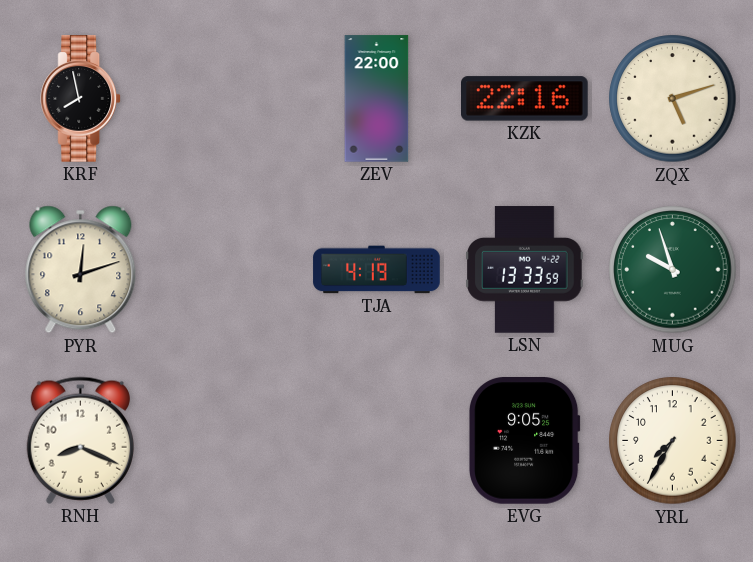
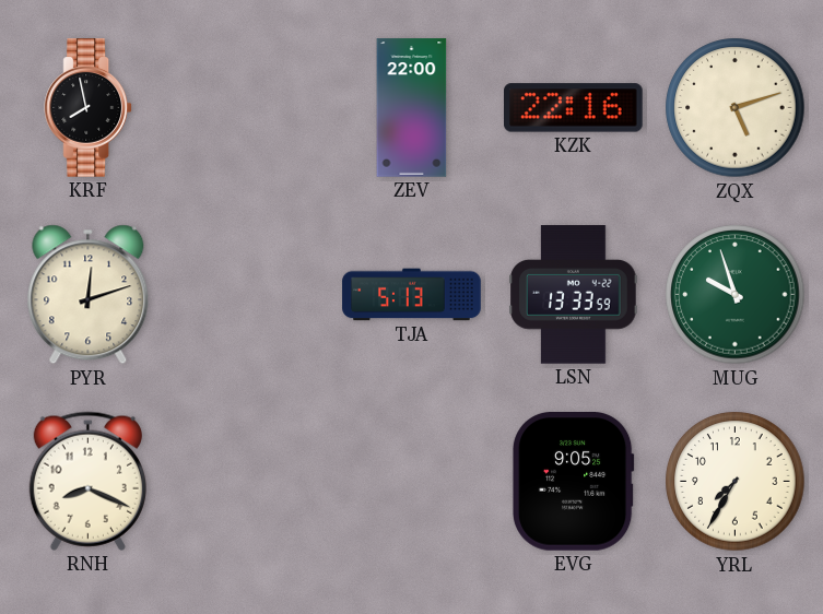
TJA: 4:19 -> 5:13
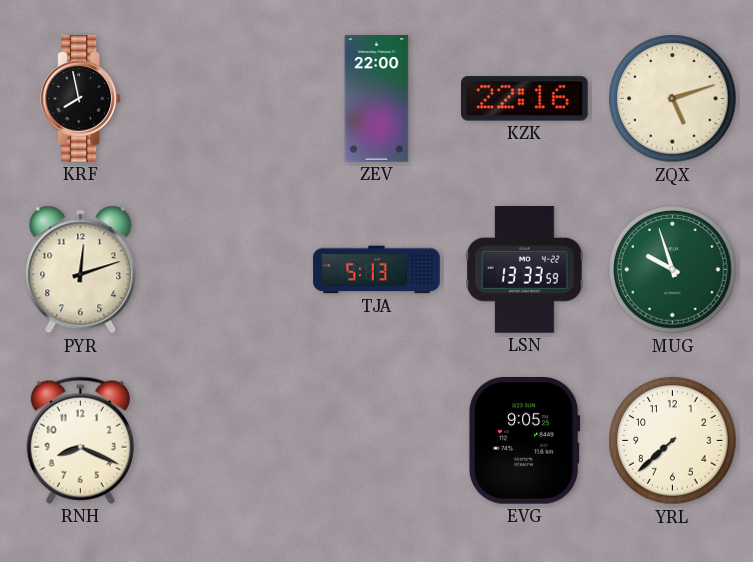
YRL: 7:35 -> 7:38
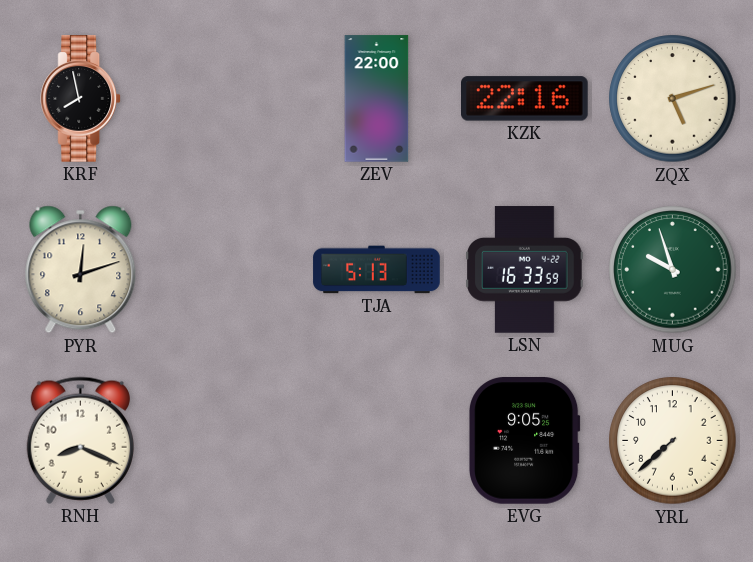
LSN: 13:33 -> 16:33
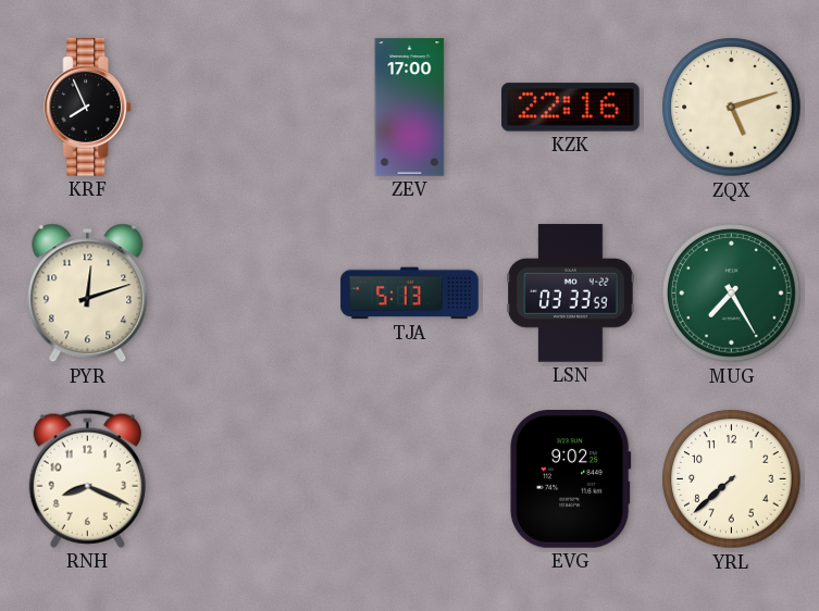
KRF: 7:58 -> 7:56
ZEV: 22:00 -> 17:00
LSN: 16:33 -> 03:33
MUG: 9:57 -> 7:25
EVG: 9:05 -> 9:02
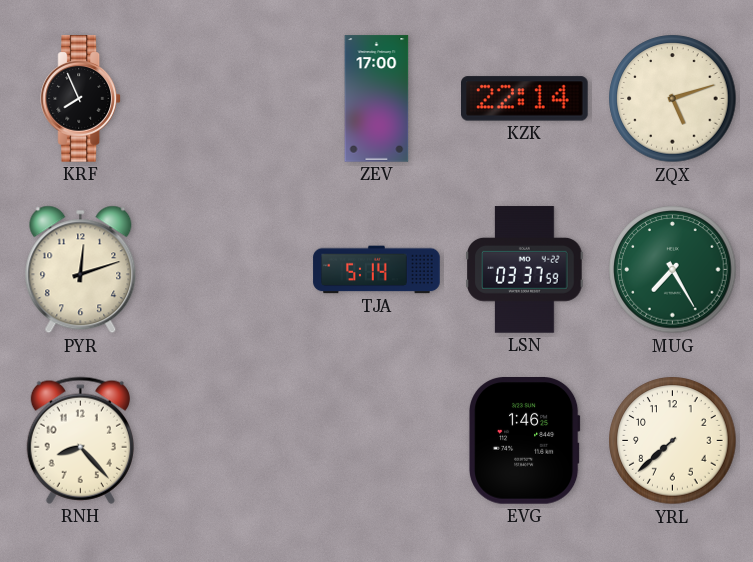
KZK: 22:16 -> 22:14
TJA: 5:13 -> 5:14
LSN: 03:33 -> 03:37
RNH: 8:19 -> 8:23
EVG: 9:02 -> 1:46
